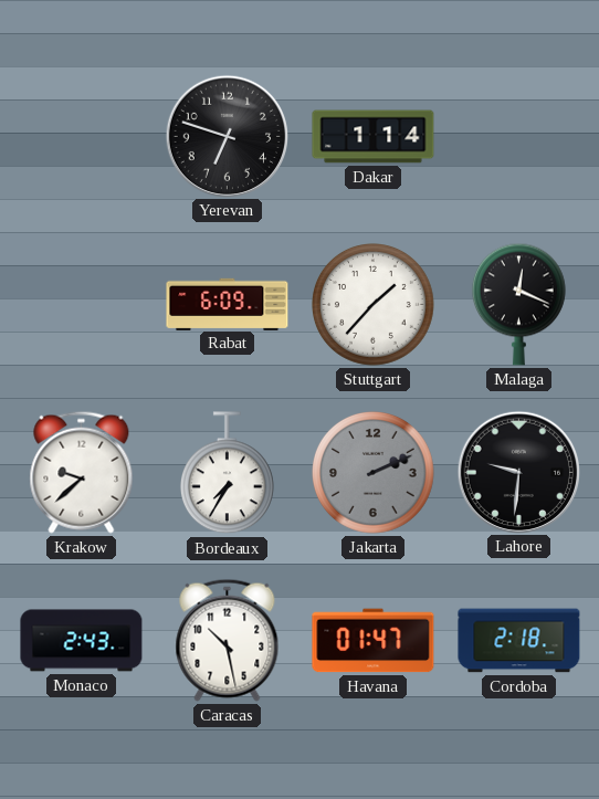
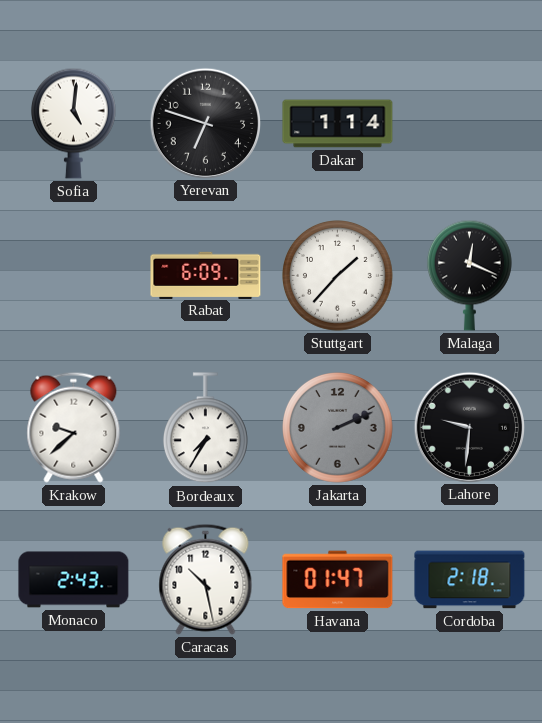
Sofia: none -> 5:01
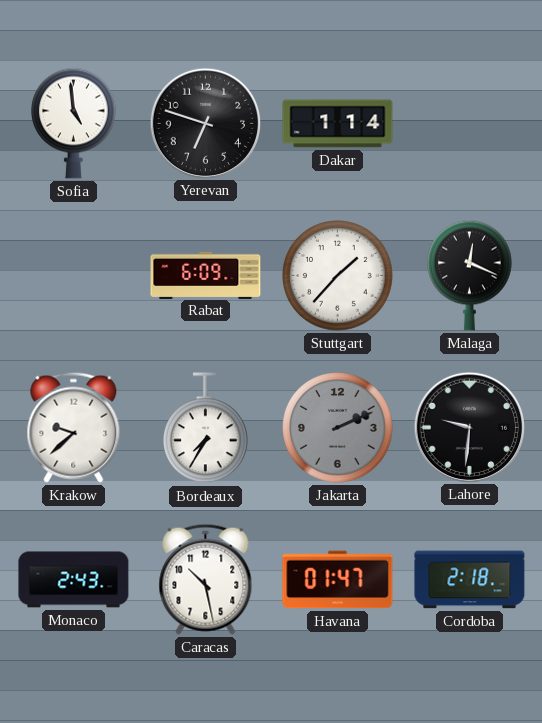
Sofia: 5:01 -> 4:59
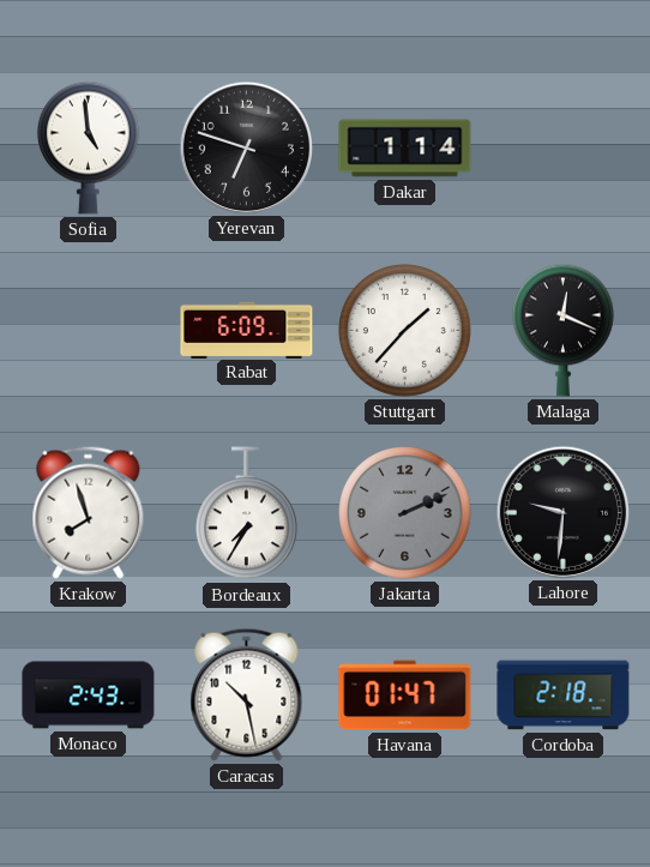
Krakow: 9:38 -> 7:57
